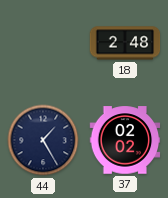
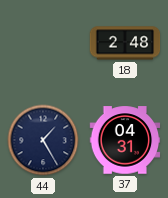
37: 02:02 -> 04:31
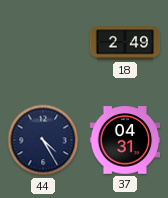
18: 2:48 -> 2:49
44: 1:25 -> 4:25
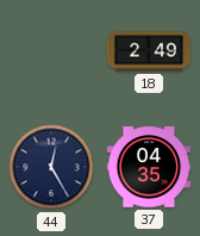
44: 4:25 -> 12:25
37: 04:31 -> 04:35
